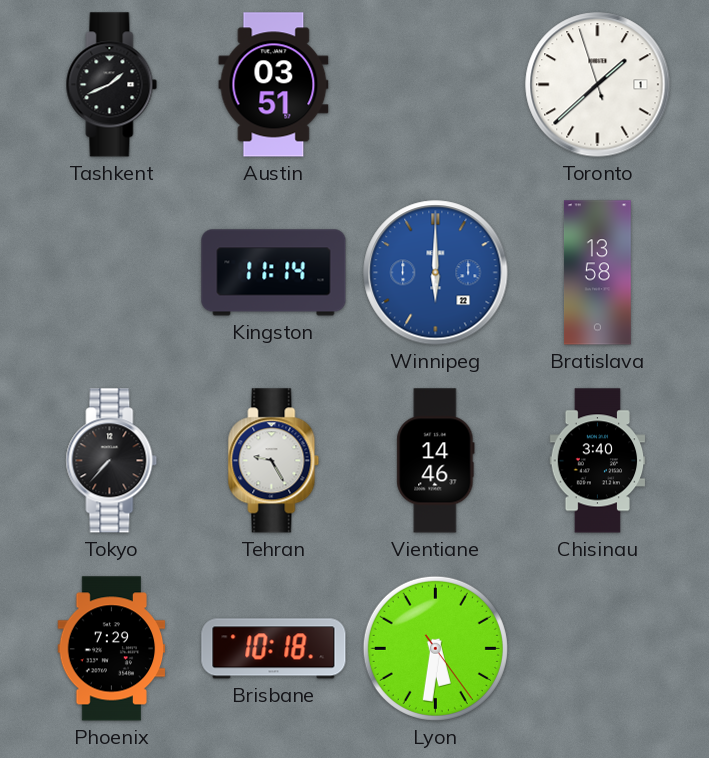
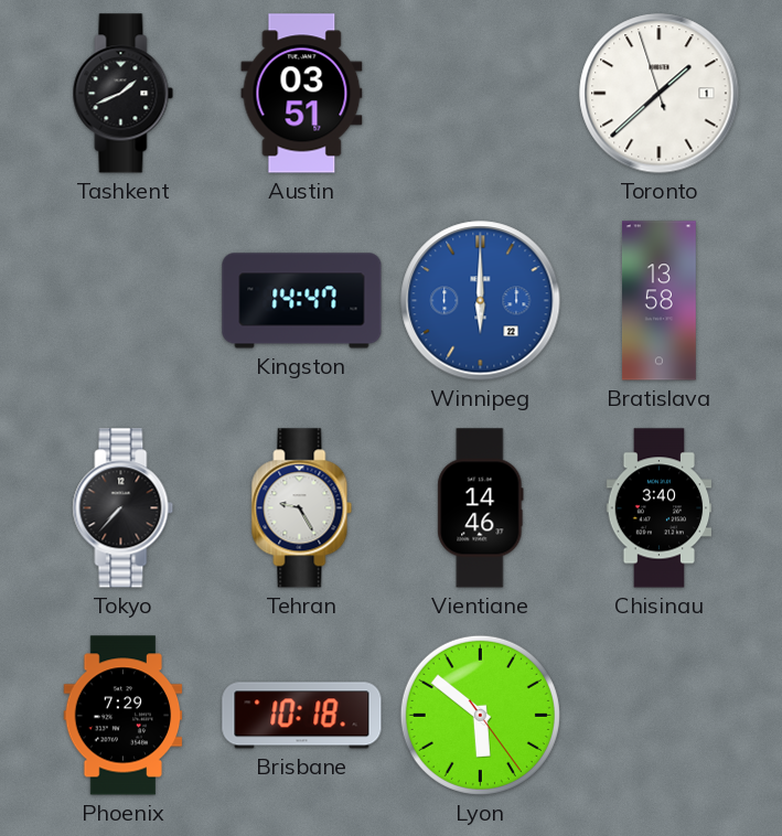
Kingston: 11:14 -> 14:47
Lyon: 5:31 -> 5:51
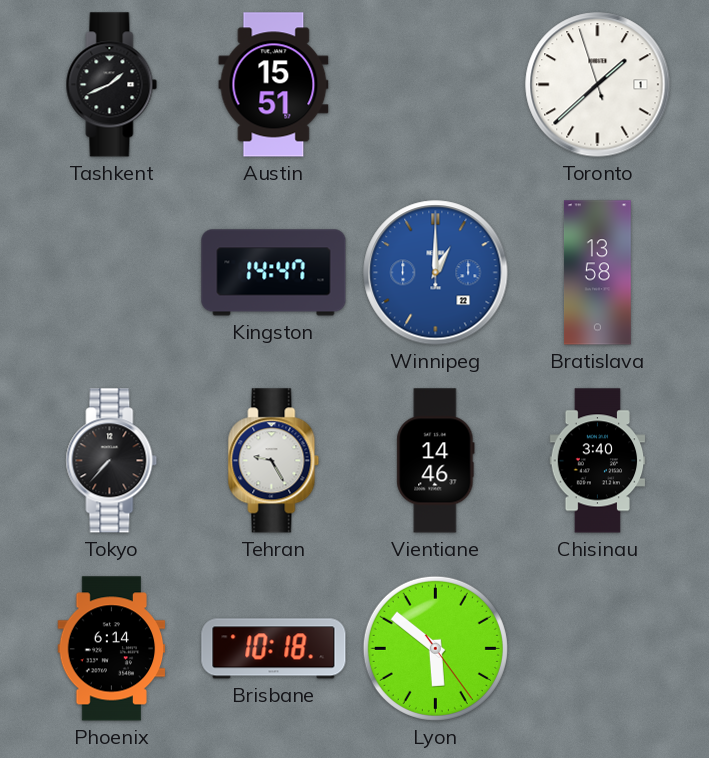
Austin: 03:51 -> 15:51
Winnipeg: 6:00 -> 1:00
Phoenix: 7:29 -> 6:14
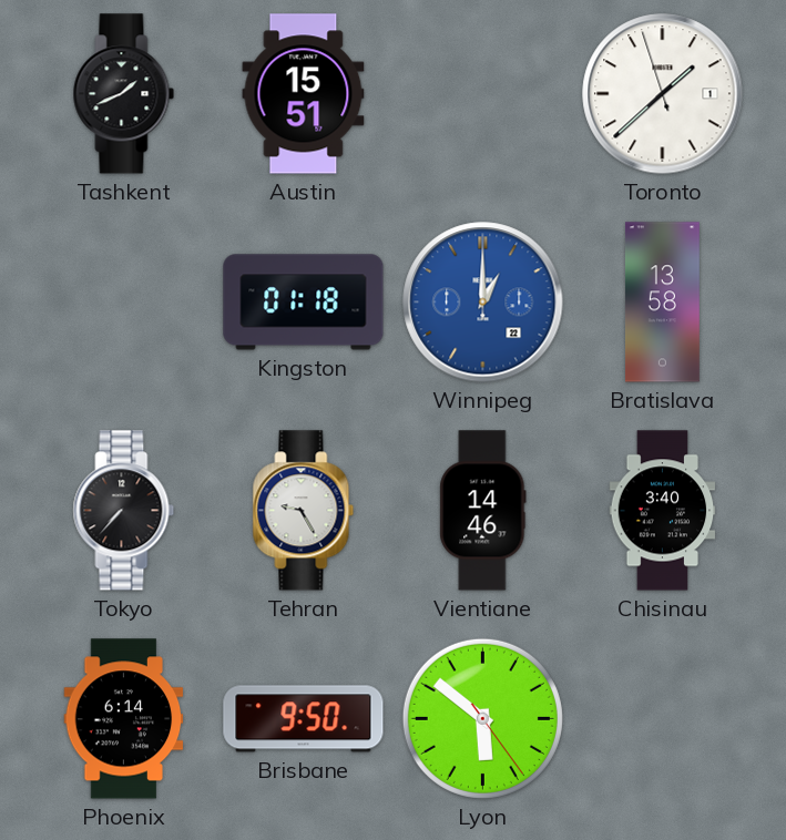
Kingston: 14:47 -> 01:18
Brisbane: 10:18 -> 9:50
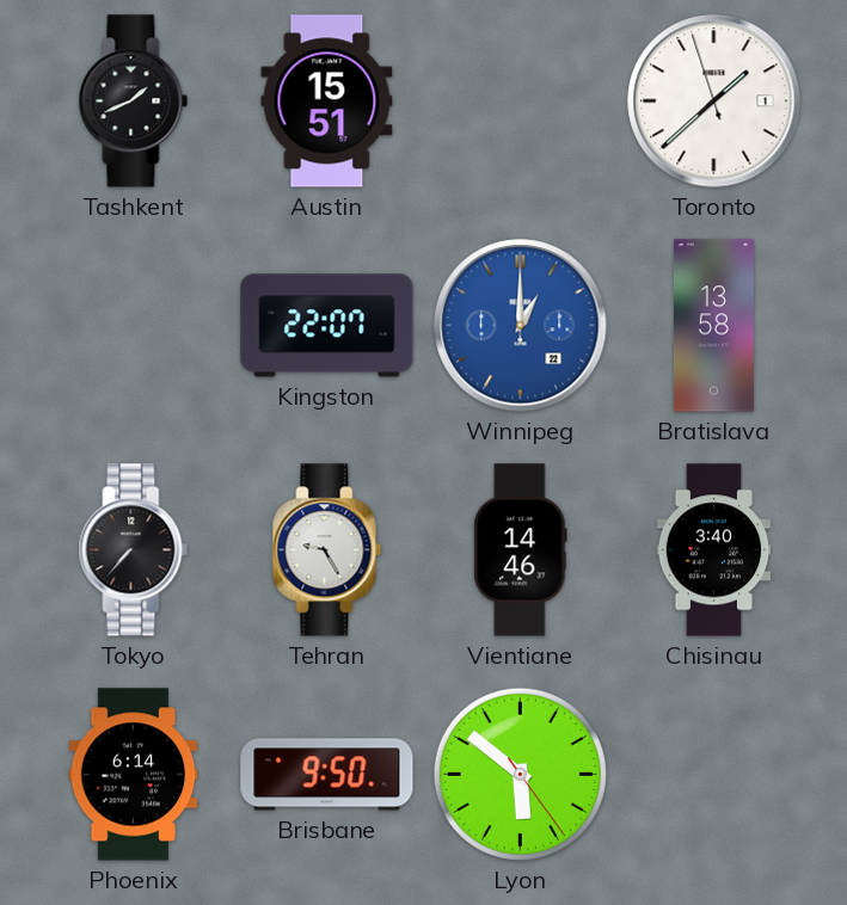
Kingston: 01:18 -> 22:07
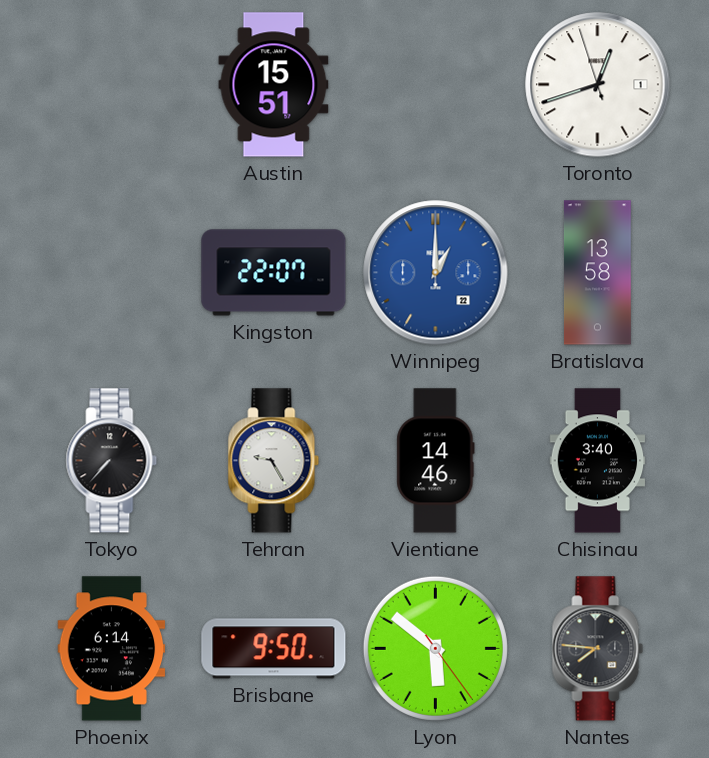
Tashkent: 1:41 -> none
Toronto: 1:37 -> 12:41
Nantes: none -> 7:46
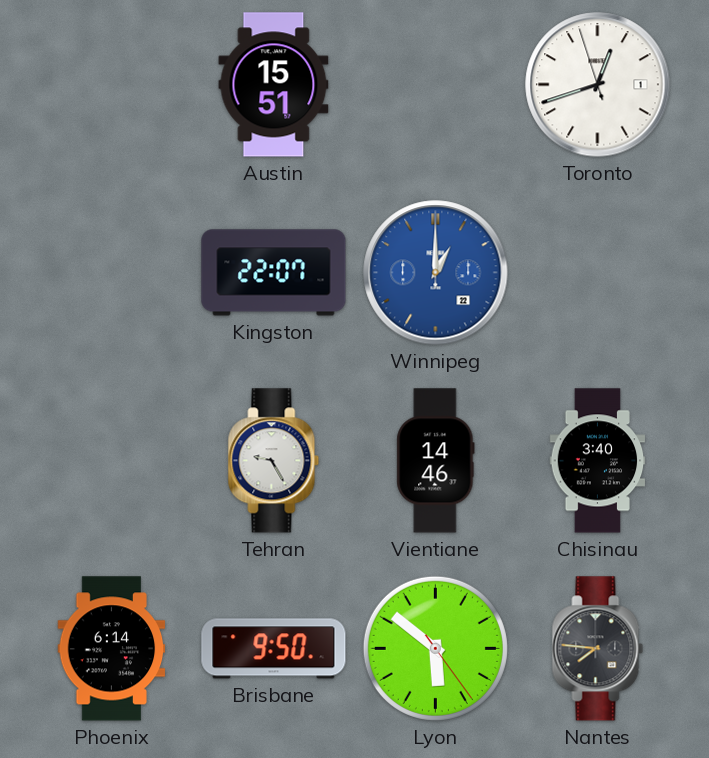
Bratislava: 13:58 -> none
Tokyo: 7:37 -> none
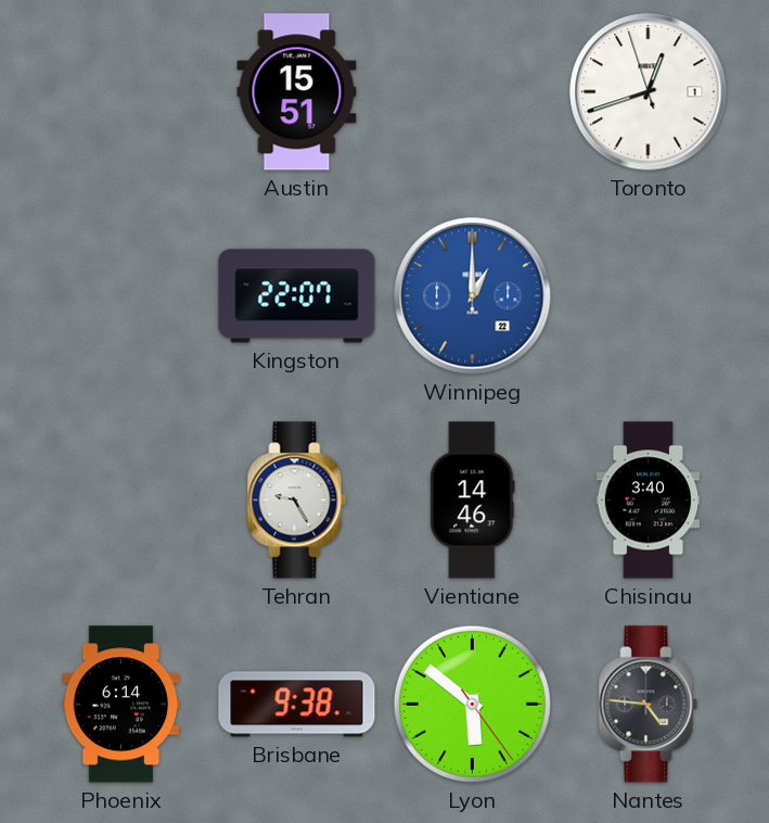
Brisbane: 9:50 -> 9:38
Nantes: 7:46 -> 4:46
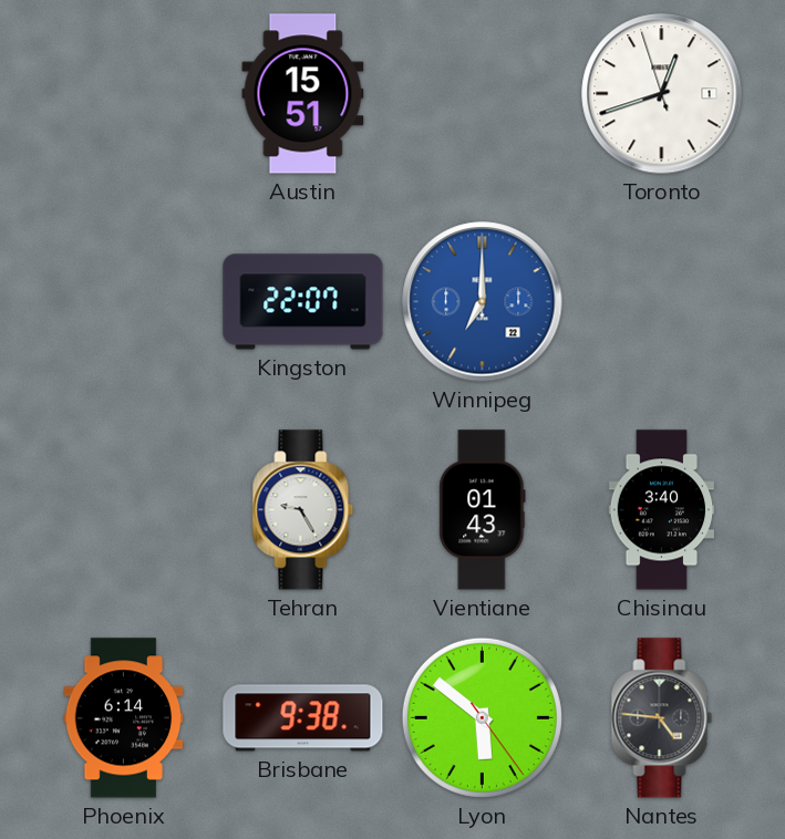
Winnipeg: 1:00 -> 7:00
Vientiane: 14:46 -> 01:43
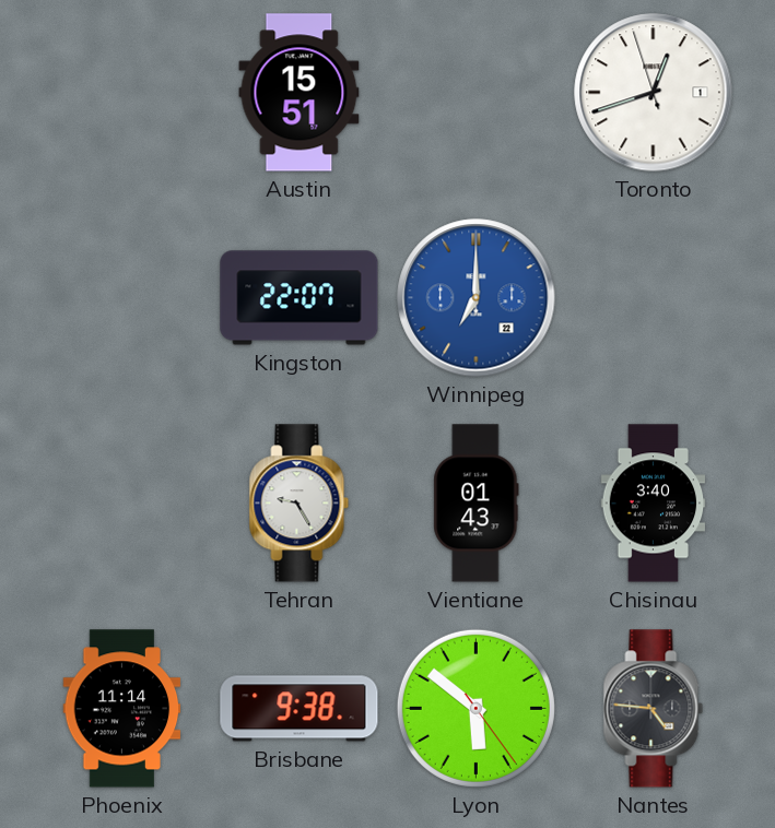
Phoenix: 6:14 -> 11:14
